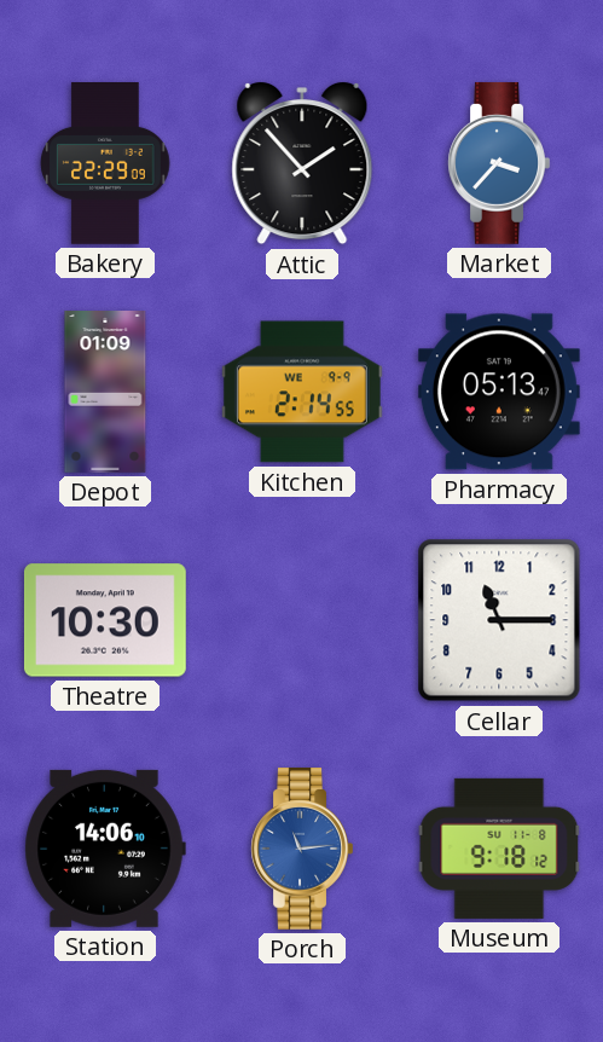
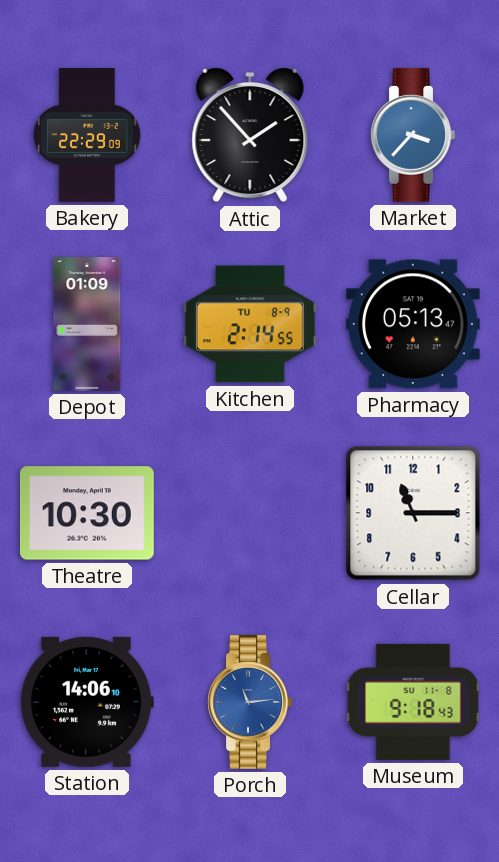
Kitchen date: WE 9-9 -> TU 8-9
Museum: 9:18:12 -> 9:18:43
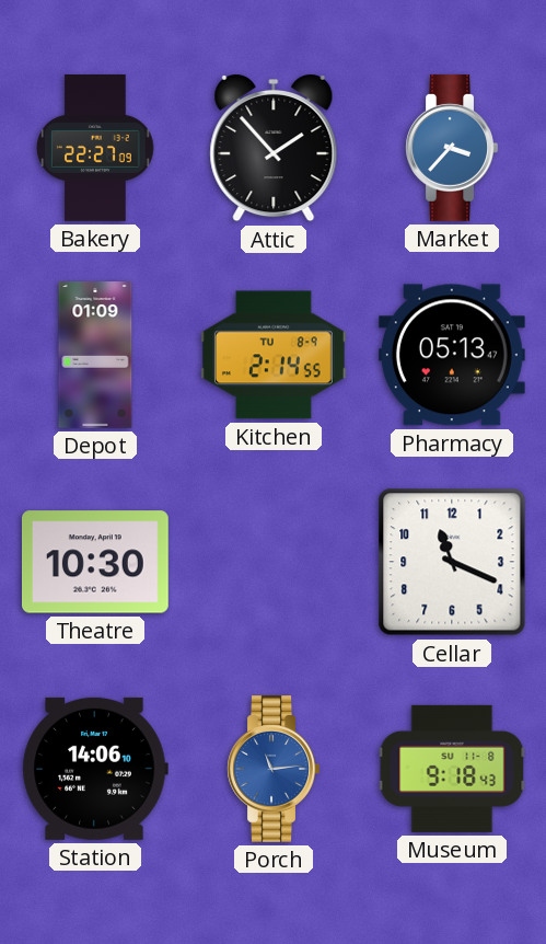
Bakery: 22:29 -> 22:27
Cellar: 11:15 -> 11:19
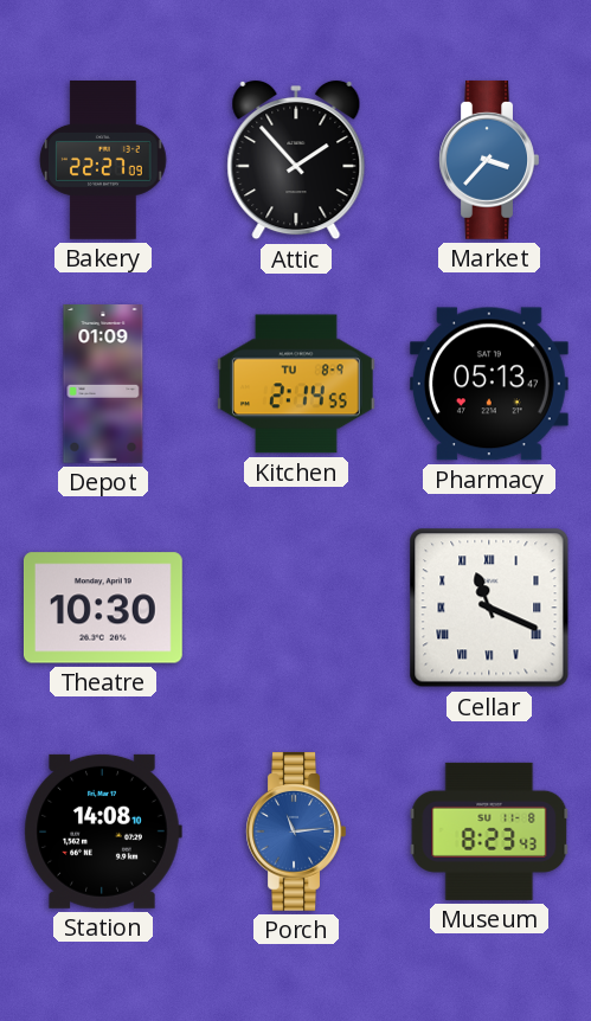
Cellar numerals: Arabic -> Roman
Station: 14:06 -> 14:08
Museum: 9:18 -> 8:23
